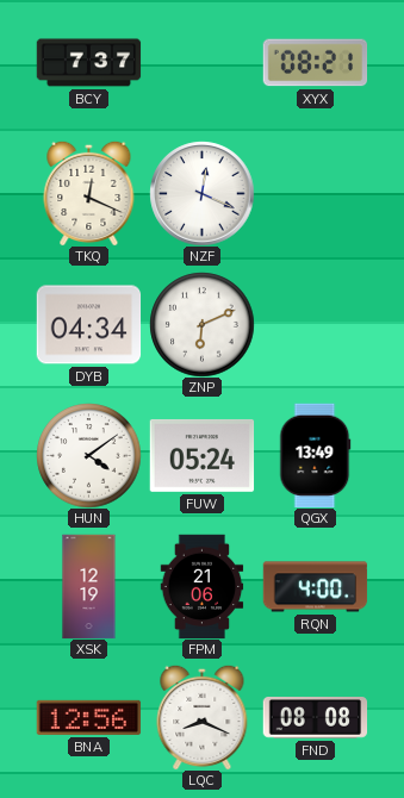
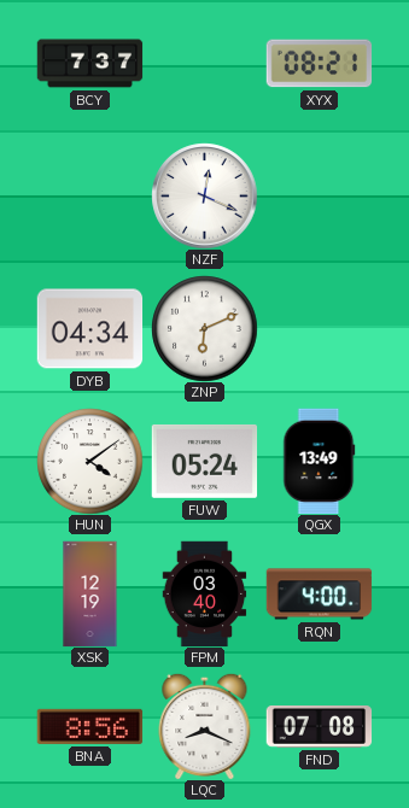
TKQ: 12:19 -> none
FPM: 21:06 -> 03:40
BNA: 12:56 -> 8:56
FND: 08:08 -> 07:08
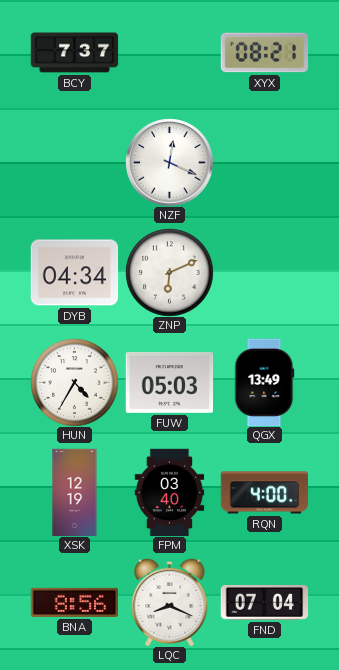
HUN: 4:09 -> 4:35
FUW: 05:24 -> 05:03
FND: 07:08 -> 07:04
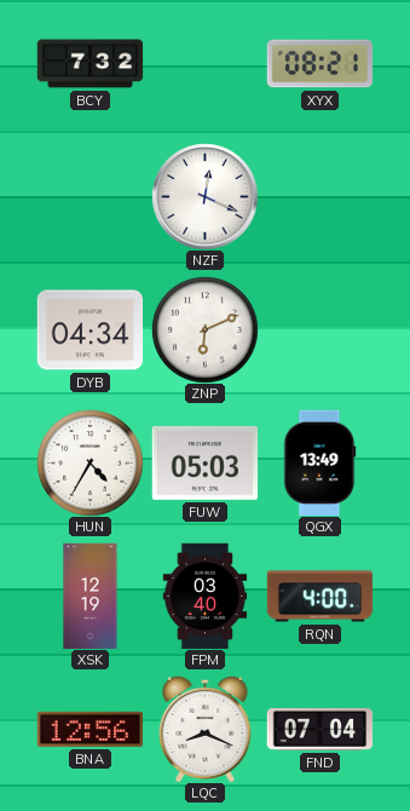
BCY: 7:37 -> 7:32
BNA: 8:56 -> 12:56
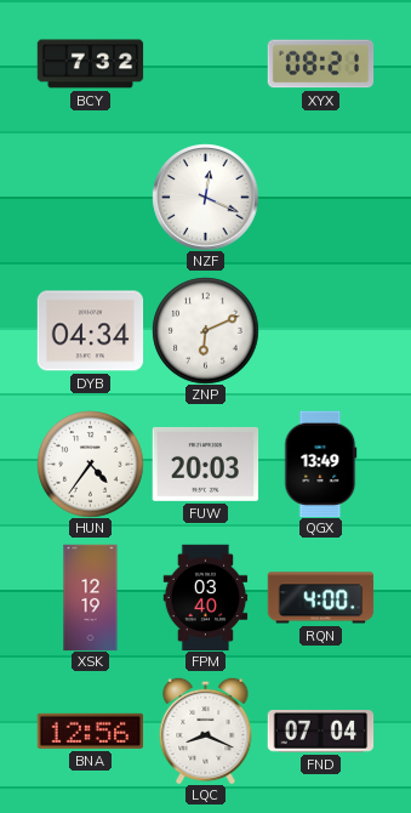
HUN: 4:35 -> 4:36
FUW: 05:03 -> 20:03
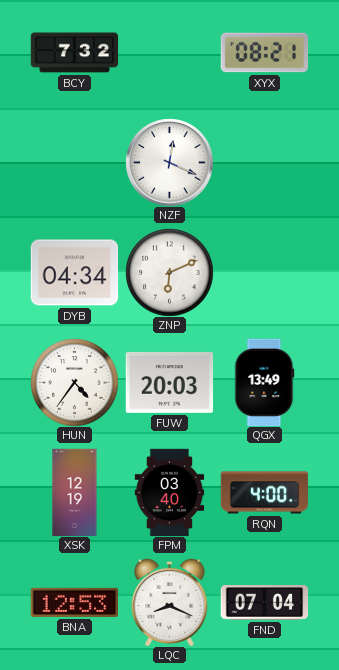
BNA: 12:56 -> 12:53
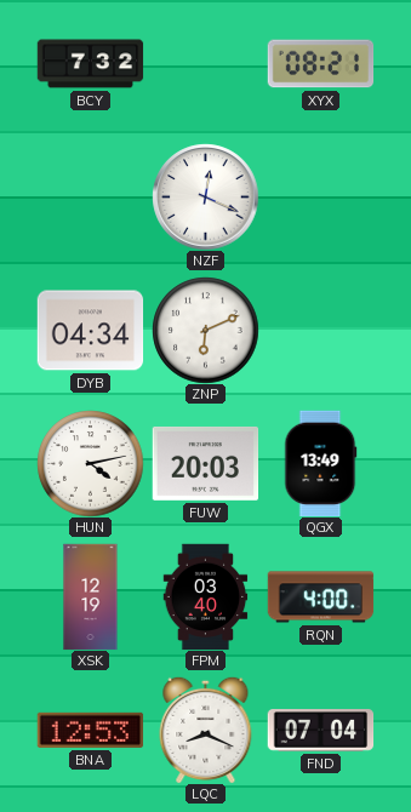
HUN: 4:36 -> 4:13
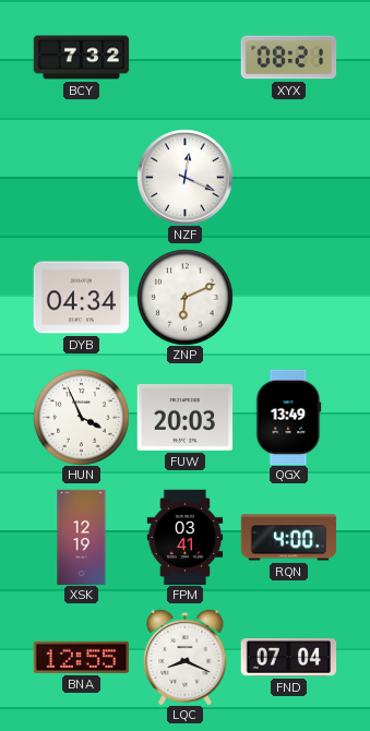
HUN: 4:13 -> 3:56
FPM: 03:40 -> 03:41
BNA: 12:53 -> 12:55
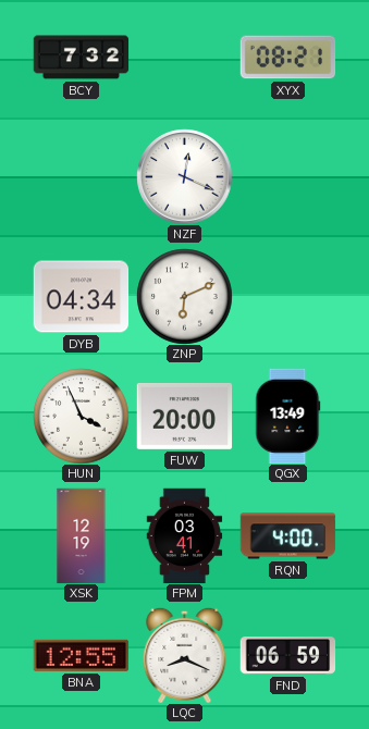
FUW: 20:03 -> 20:00
FND: 07:04 -> 06:59
